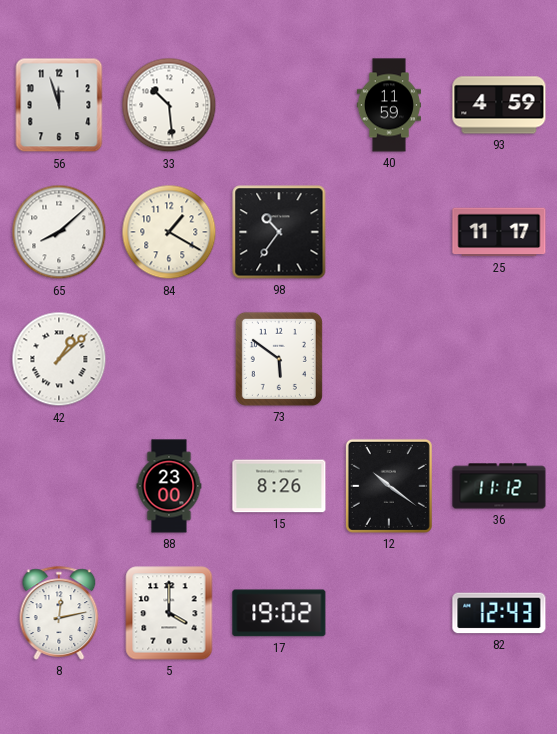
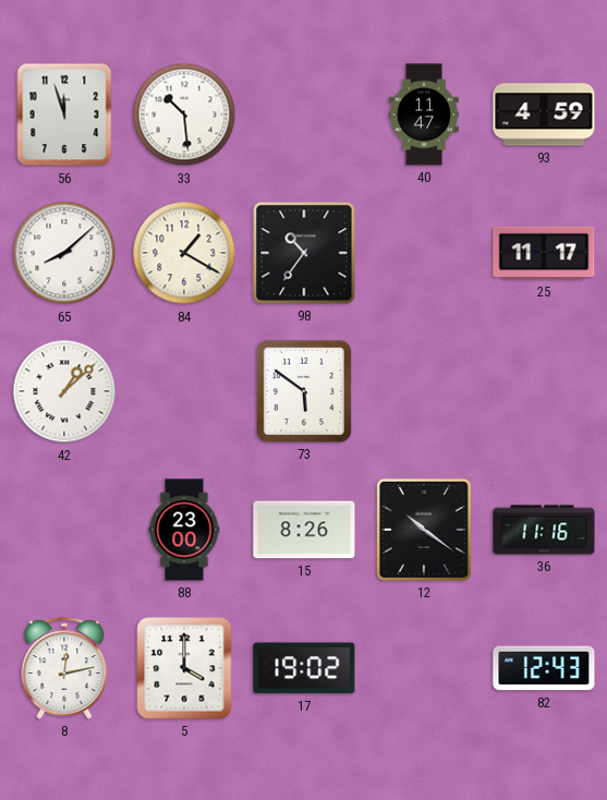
40: 11:59 -> 11:47
36: 11:12 -> 11:16
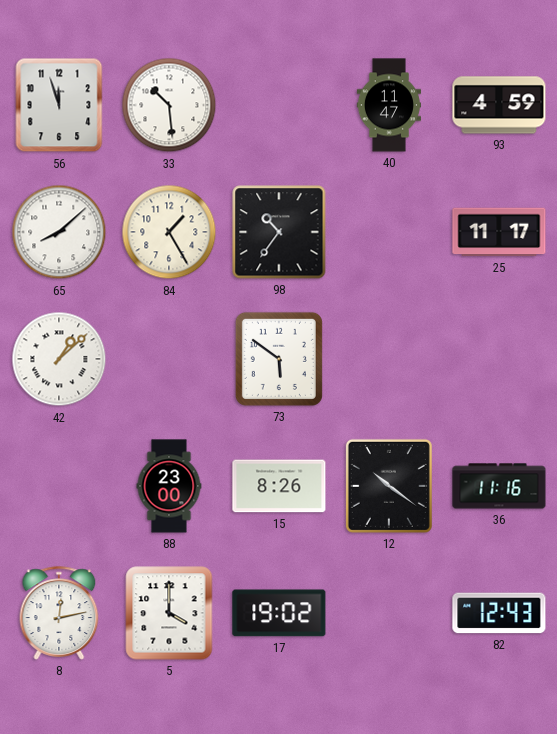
84: 1:20 -> 1:25
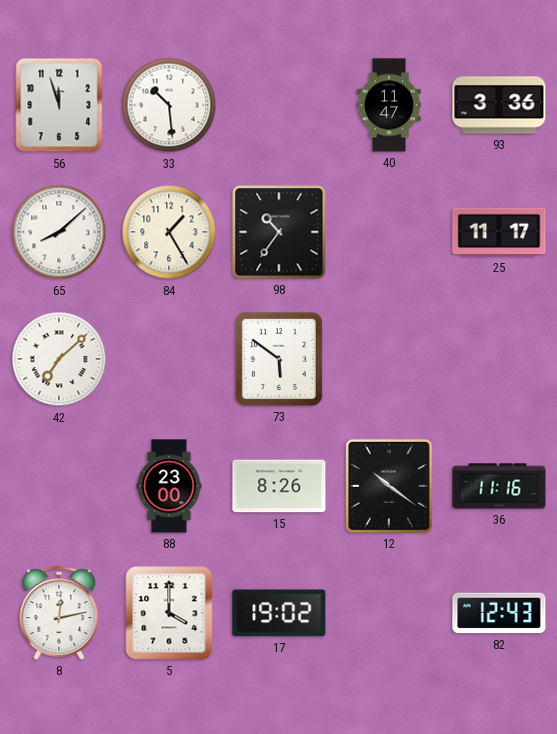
93: 4:59 -> 3:36
42: 1:08 -> 7:08
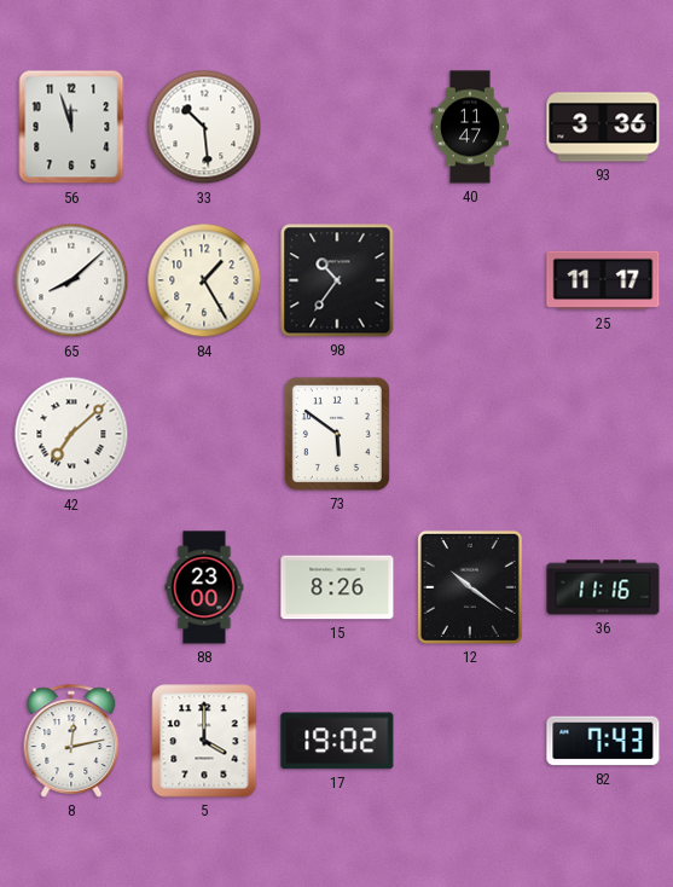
82: 12:43 -> 7:43
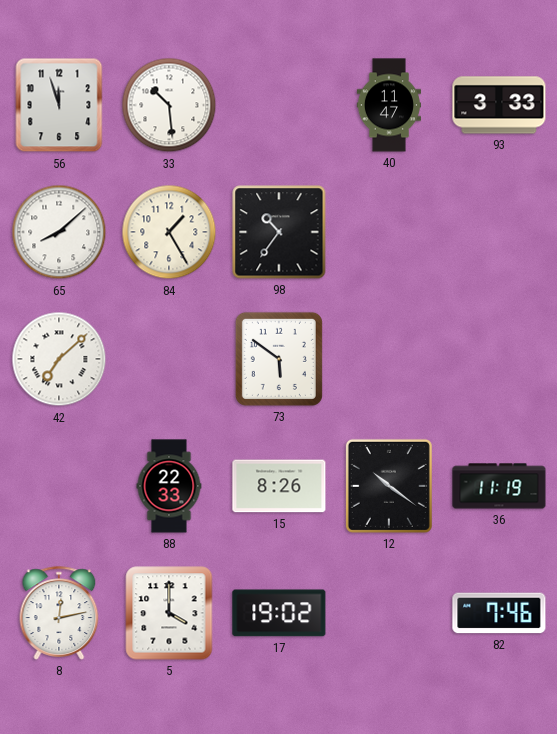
93: 3:36 -> 3:33
25: 11:17 -> none
88: 23:00 -> 22:33
36: 11:16 -> 11:19
82: 7:43 -> 7:46
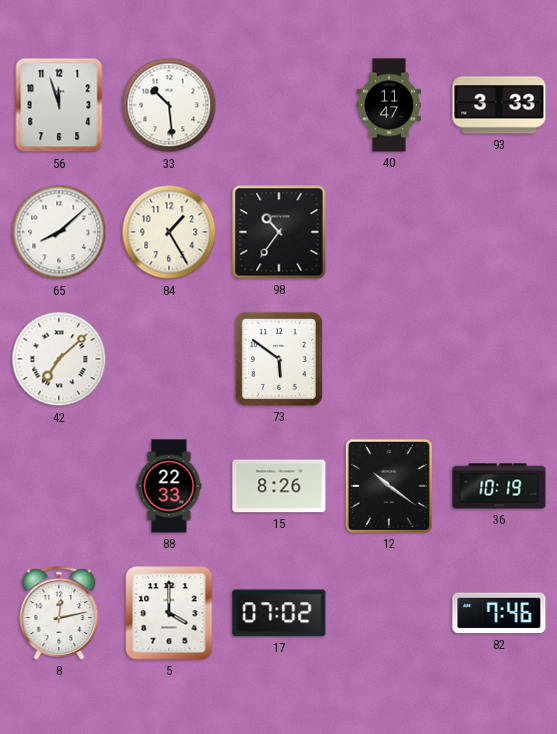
36: 11:19 -> 10:19
17: 19:02 -> 07:02
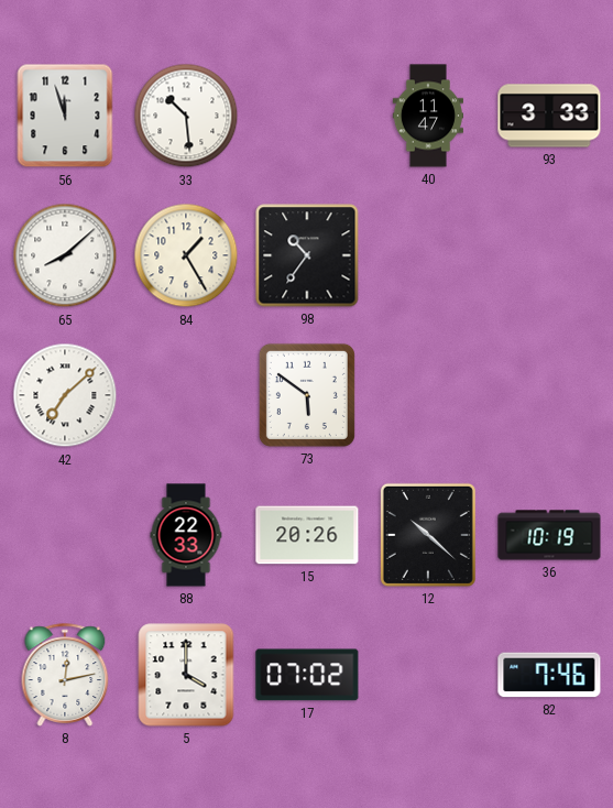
15: 8:26 -> 20:26
12: 10:21 -> 10:22
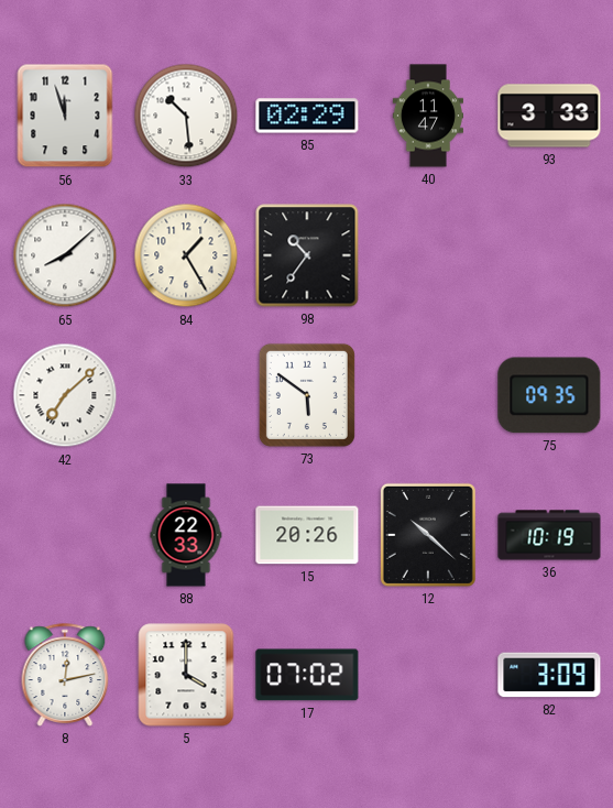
85: none -> 02:29
75: none -> 09:35
82: 7:46 -> 3:09
